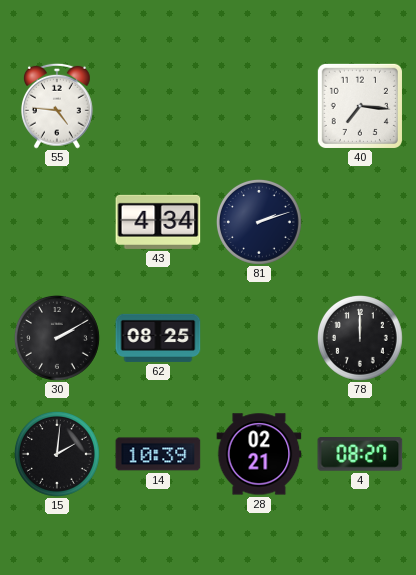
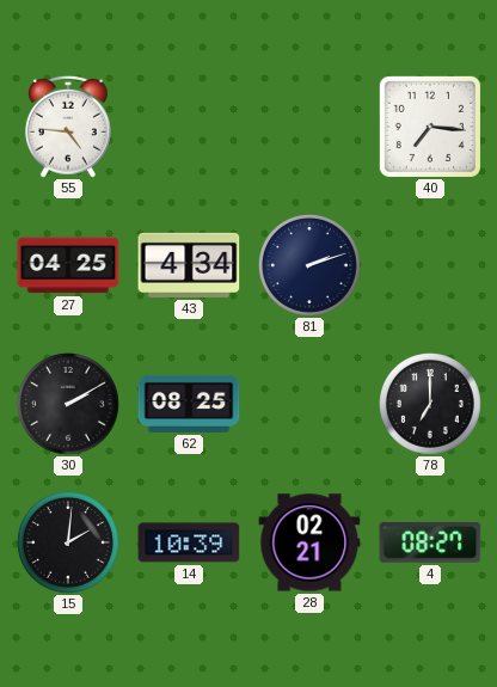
27: none -> 04:25
78: 12:00 -> 7:00
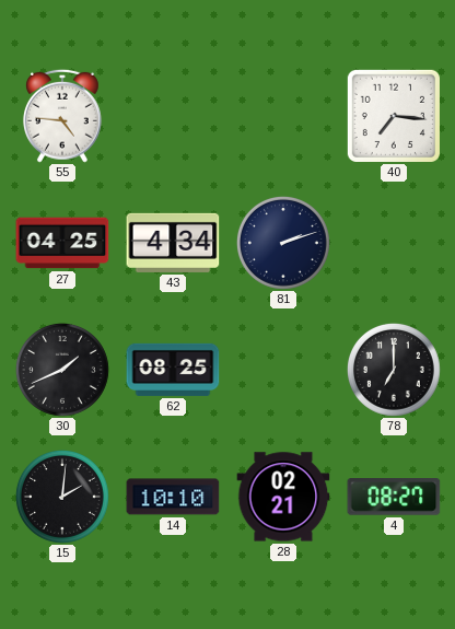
30: 2:10 -> 1:41
14: 10:39 -> 10:10
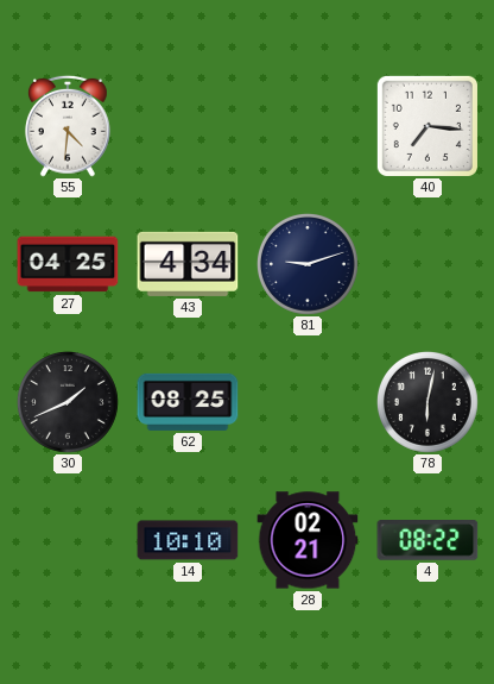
55: 4:46 -> 4:31
81: 2:12 -> 9:12
78: 7:00 -> 6:02
15: 2:01 -> none
4: 08:27 -> 08:22
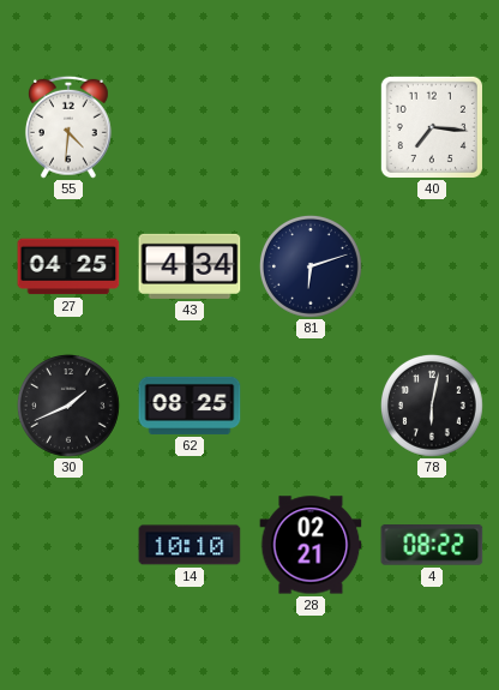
81: 9:12 -> 6:12
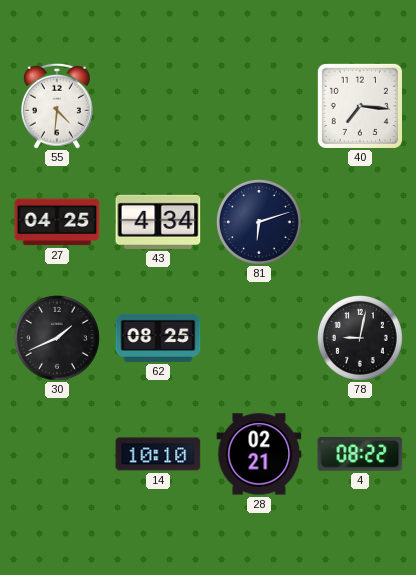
78: 6:02 -> 9:02
